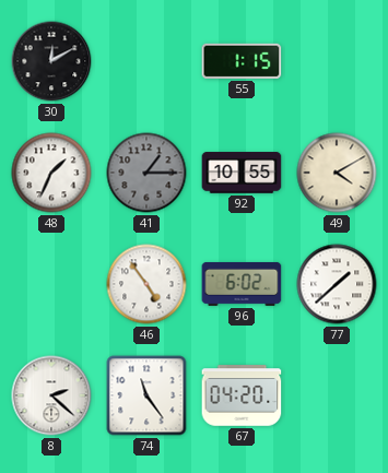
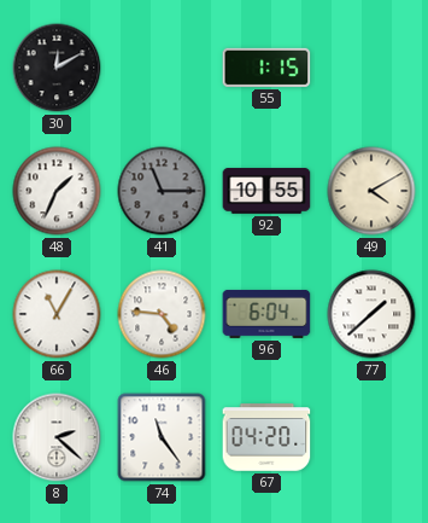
41: 1:15 -> 11:15
66: none -> 11:05
46: 4:54 -> 4:46
96: 6:02 -> 6:04
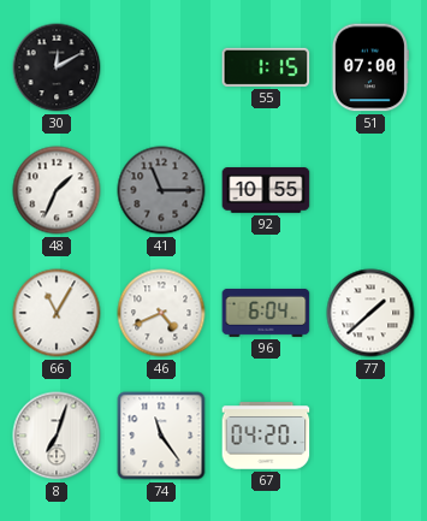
51: none -> 07:00
49: 4:10 -> none
46: 4:46 -> 4:41
8: 2:22 -> 7:03
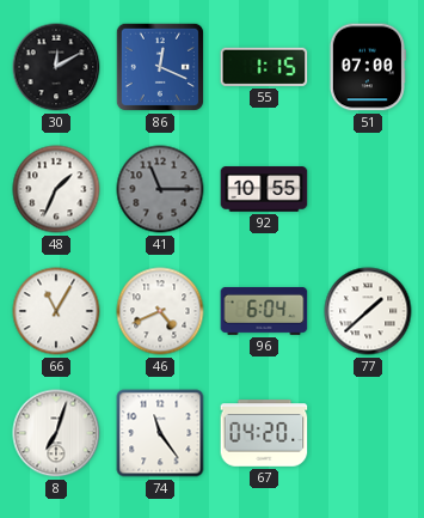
86: none -> 12:19
